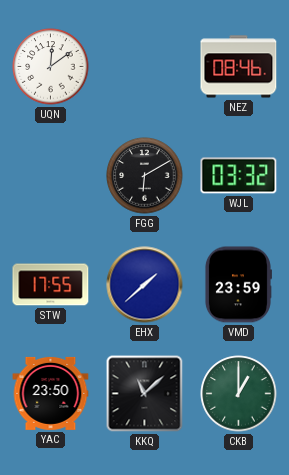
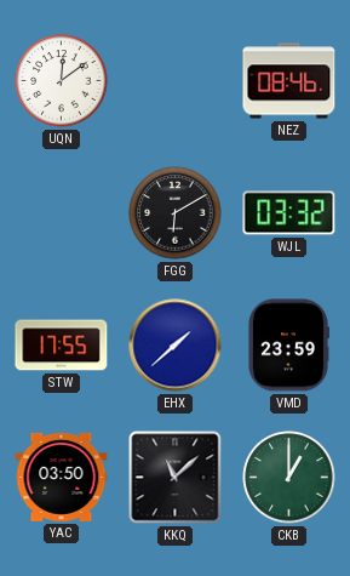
YAC: 23:50 -> 03:50
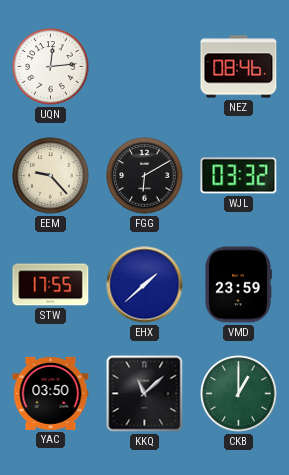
UQN: 12:09 -> 12:14
EEM: none -> 9:23
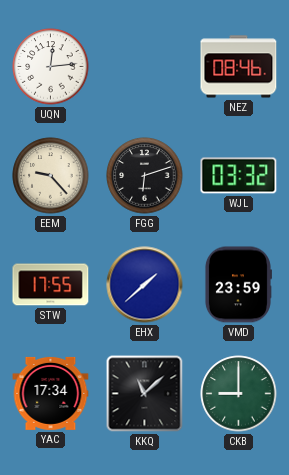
FGG: 6:10 -> 6:12
YAC: 03:50 -> 17:34
CKB: 1:00 -> 9:00
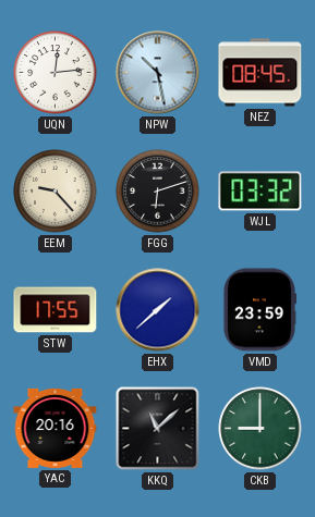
NPW: none -> 10:28
NEZ: 08:46 -> 08:45
YAC: 17:34 -> 20:16
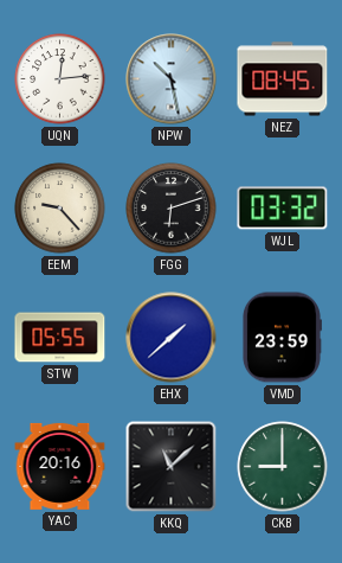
STW: 17:55 -> 05:55
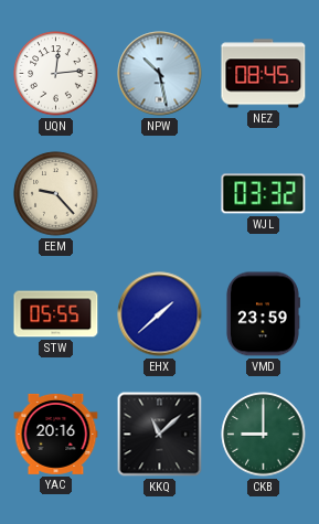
FGG: 6:12 -> none
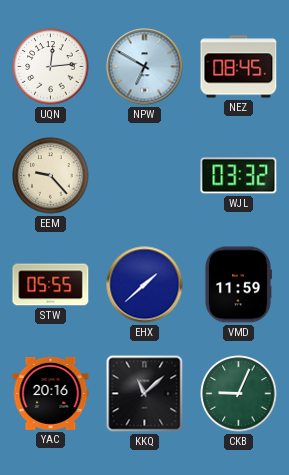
NPW: 10:28 -> 6:50
VMD: 23:59 -> 11:59
CKB: 9:00 -> 9:04
